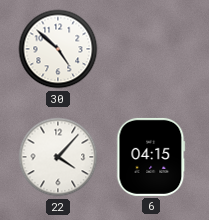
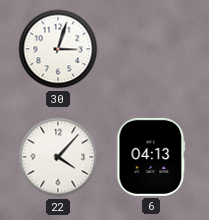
30: 4:52 -> 3:03
6: 04:15 -> 04:13
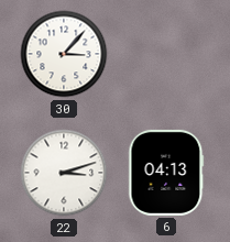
30: 3:03 -> 3:07
22: 4:07 -> 3:12
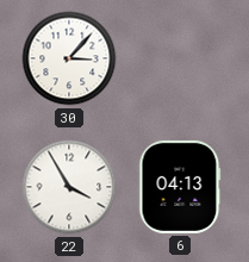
22: 3:12 -> 3:55
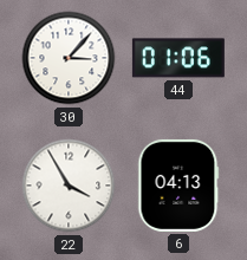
44: none -> 01:06
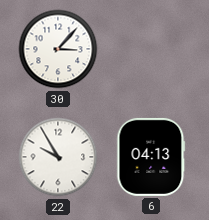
44: 01:06 -> none
22: 3:55 -> 9:55
